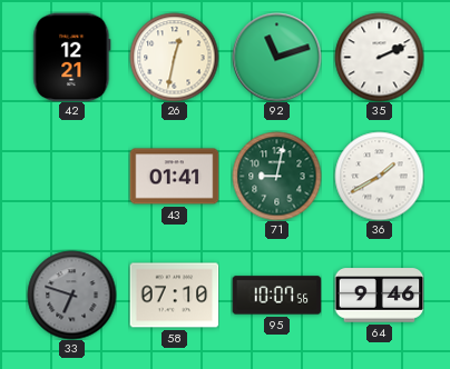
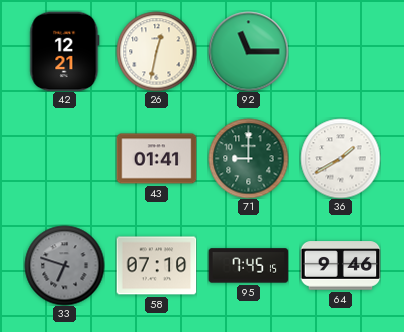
92: 11:12 -> 11:15
35: 2:11 -> none
71: 9:02 -> 9:00
95: 10:07 -> 7:45
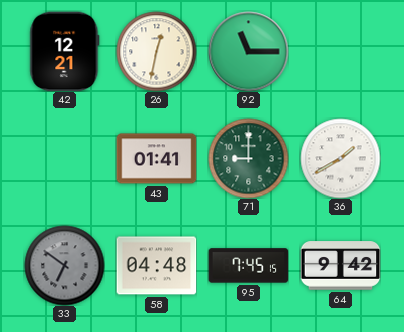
33: 6:48 -> 6:51
58: 07:10 -> 04:48
64: 9:46 -> 9:42
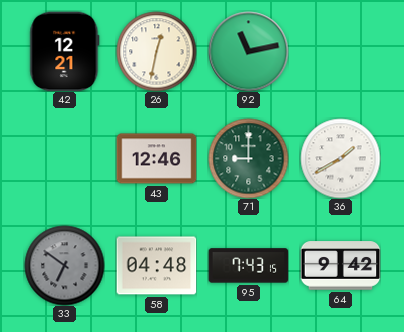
92: 11:15 -> 11:13
43: 01:41 -> 12:46
95: 7:45 -> 7:43
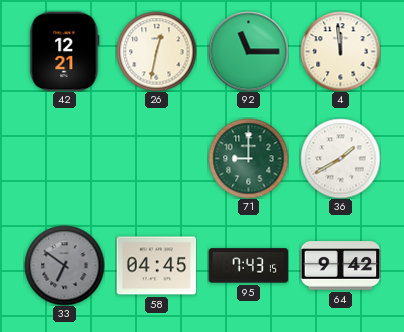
92: 11:13 -> 11:15
4: none -> 11:59
43: 12:46 -> none
58: 04:48 -> 04:45
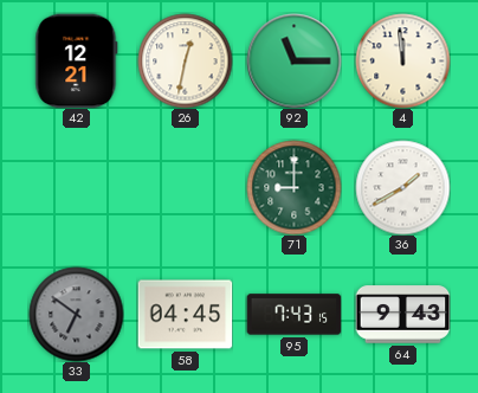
64: 9:42 -> 9:43
